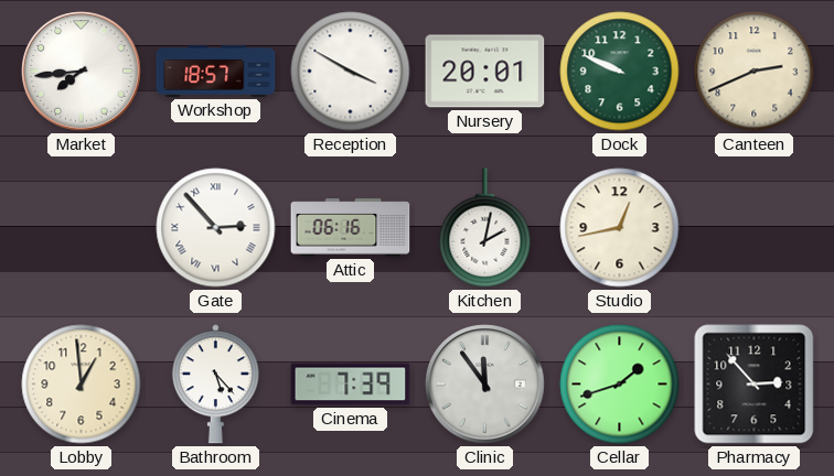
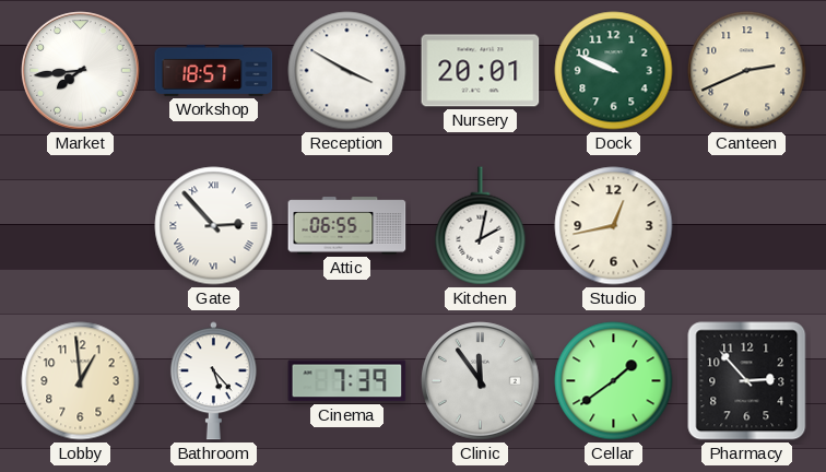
Attic: 06:16 -> 06:55
Cellar: 1:42 -> 1:39
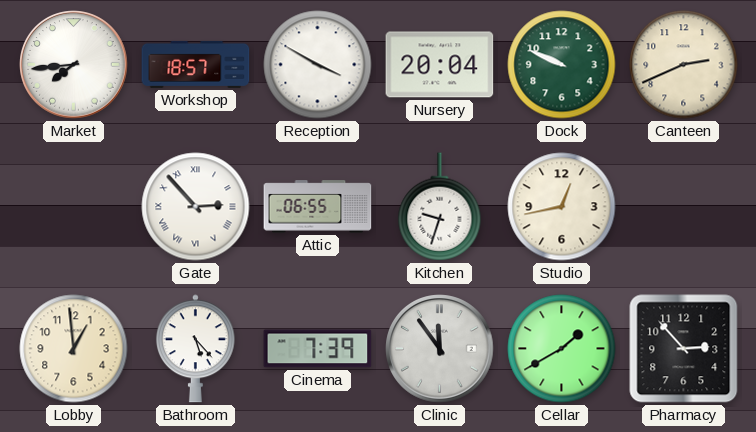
Nursery: 20:01 -> 20:04
Kitchen: 2:02 -> 9:33
Cellar: 1:39 -> 1:40
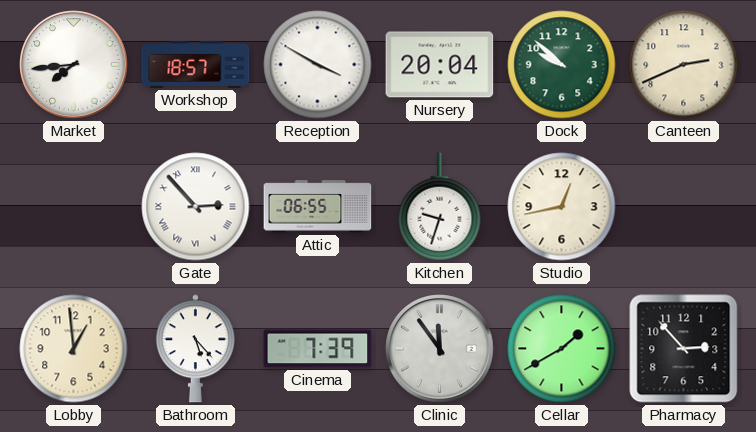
Dock: 9:49 -> 9:52
